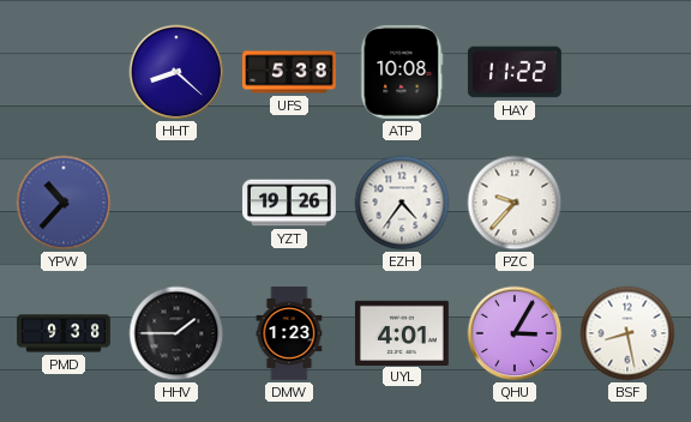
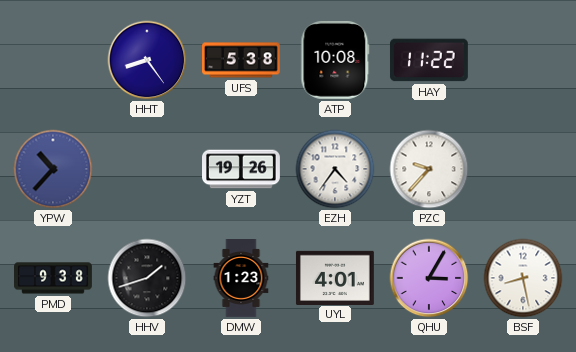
HHT: 8:22 -> 8:24
HHV: 1:45 -> 1:42
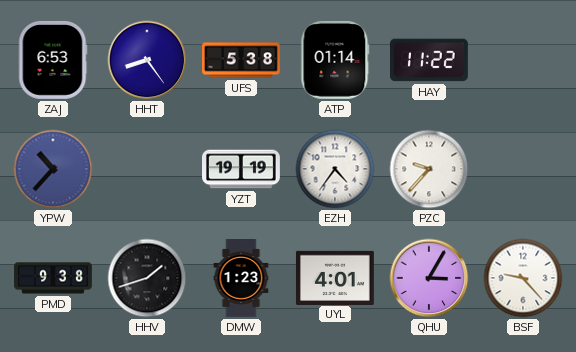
ZAJ: none -> 6:53
ATP: 10:08 -> 01:14
YZT: 19:26 -> 19:19
BSF: 8:28 -> 9:23
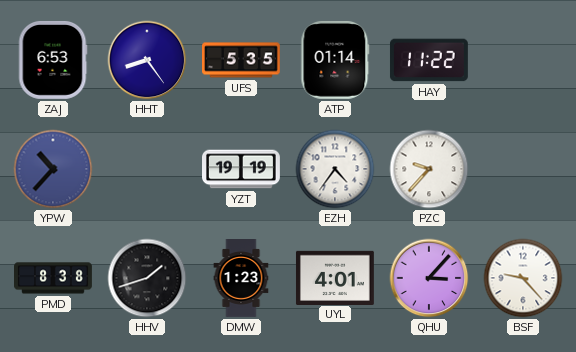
UFS: 5:38 -> 5:35
PMD: 9:38 -> 8:38
QHU: 3:05 -> 3:07
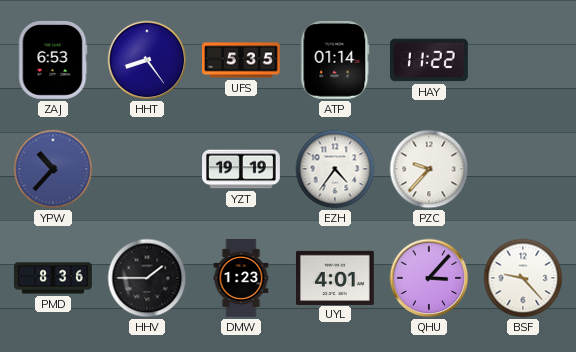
PMD: 8:38 -> 8:36
HHV: 1:42 -> 1:45
